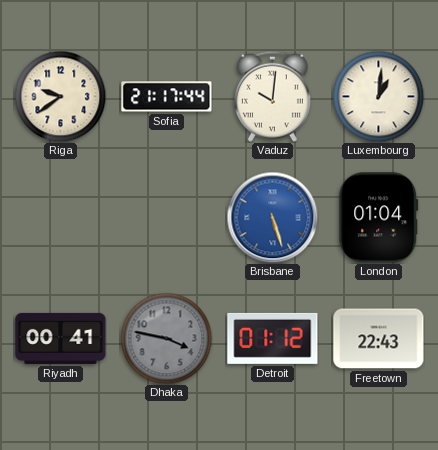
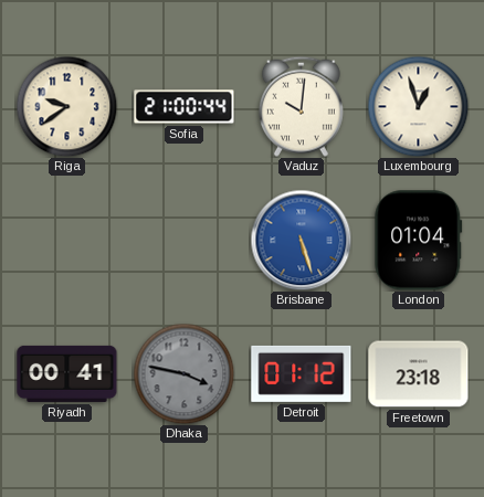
Sofia: 21:17 -> 21:00
Luxembourg: 1:01 -> 12:57
Freetown: 22:43 -> 23:18
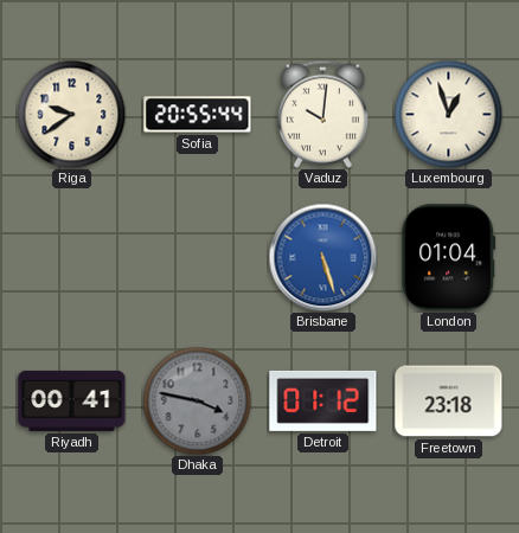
Sofia: 21:00 -> 20:55
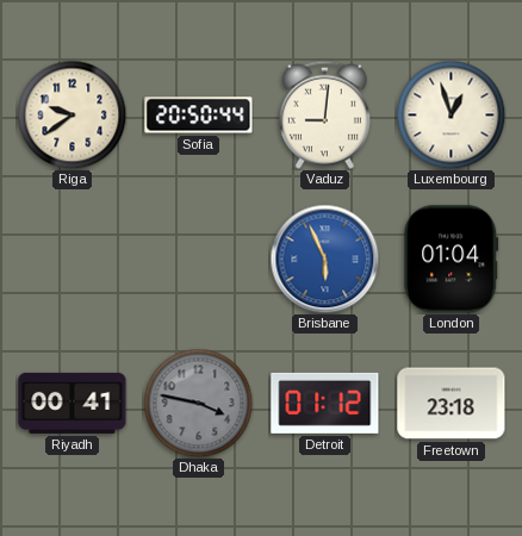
Sofia: 20:55 -> 20:50
Vaduz: 10:01 -> 9:01
Brisbane: 5:27 -> 5:56
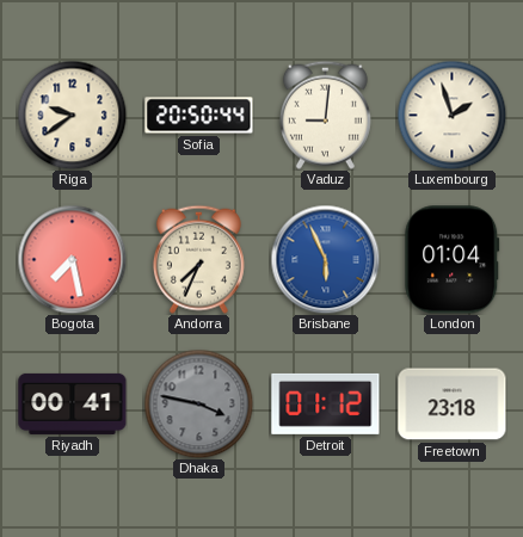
Luxembourg: 12:57 -> 1:57
Bogota: none -> 7:28
Andorra: none -> 7:34
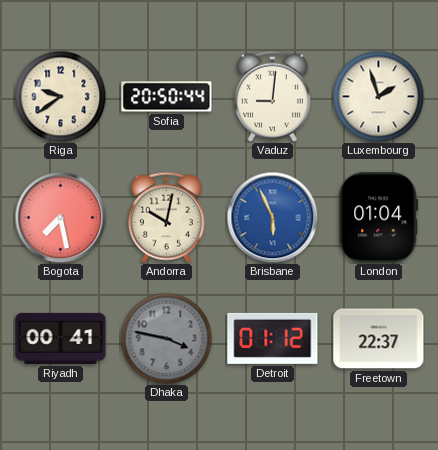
Andorra: 7:34 -> 10:02
Freetown: 23:18 -> 22:37
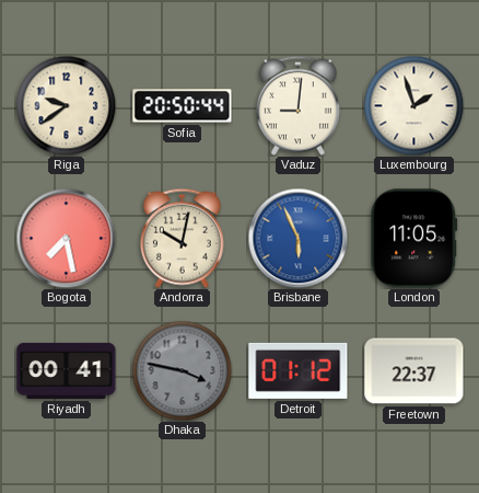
London: 01:04 -> 11:05
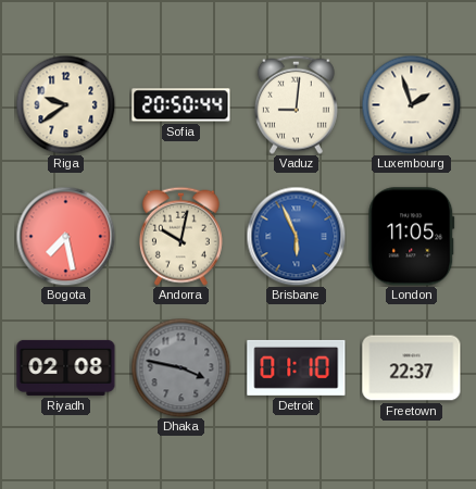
Riyadh: 00:41 -> 02:08
Detroit: 01:12 -> 01:10
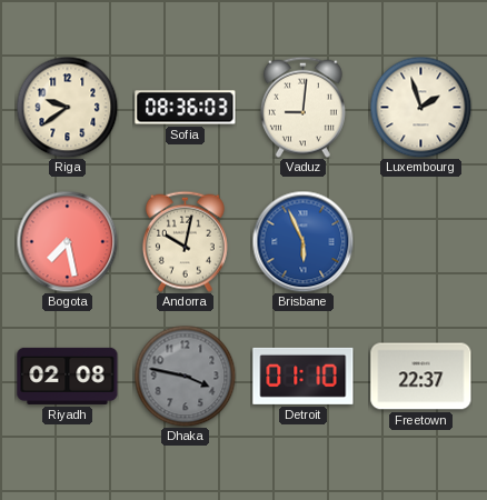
Sofia: 20:50 -> 08:36
London: 11:05 -> none
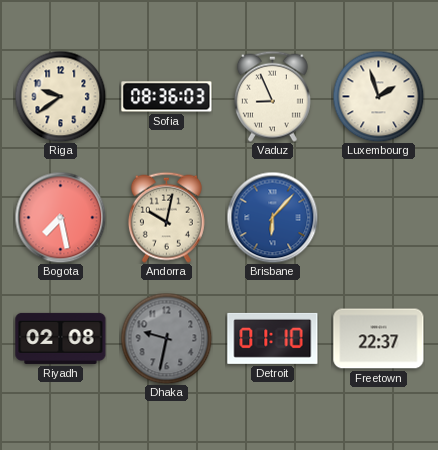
Vaduz: 9:01 -> 8:56
Brisbane: 5:56 -> 6:07
Dhaka: 3:47 -> 9:32
